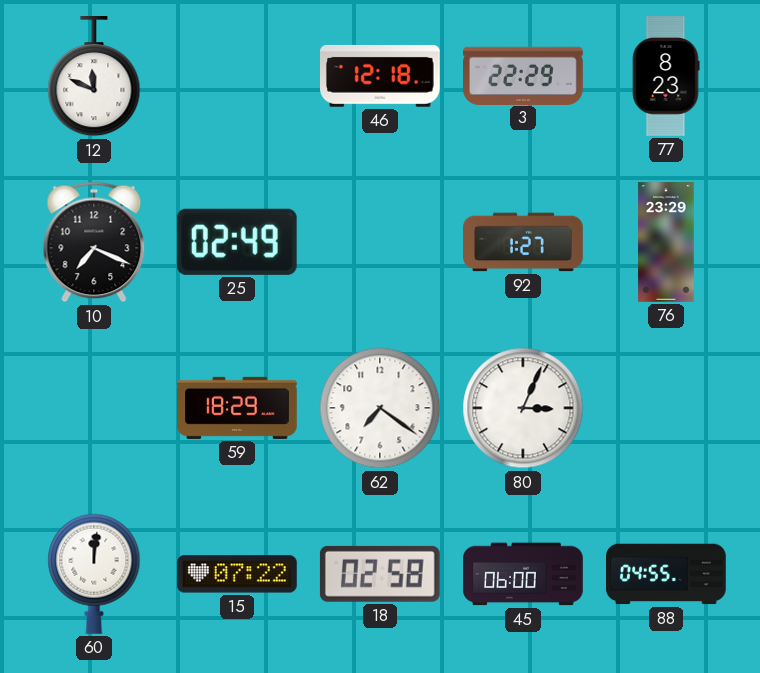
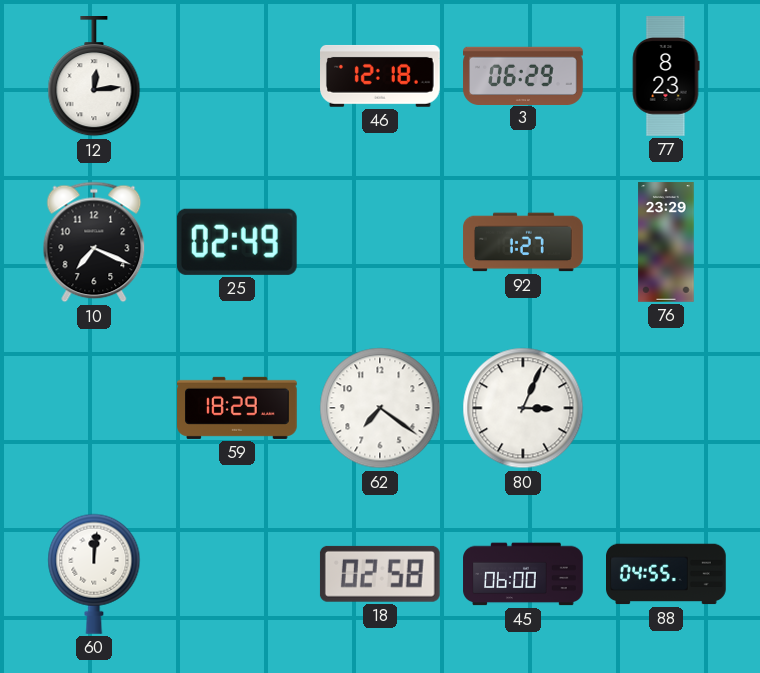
12: 11:49 -> 12:14
3: 22:29 -> 06:29
15: 07:22 -> none
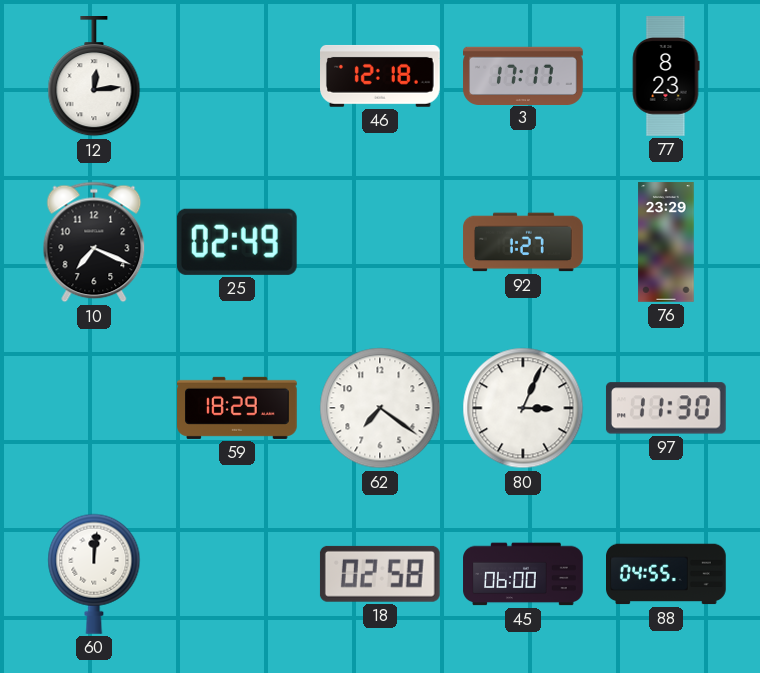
3: 06:29 -> 17:17
97: none -> 11:30
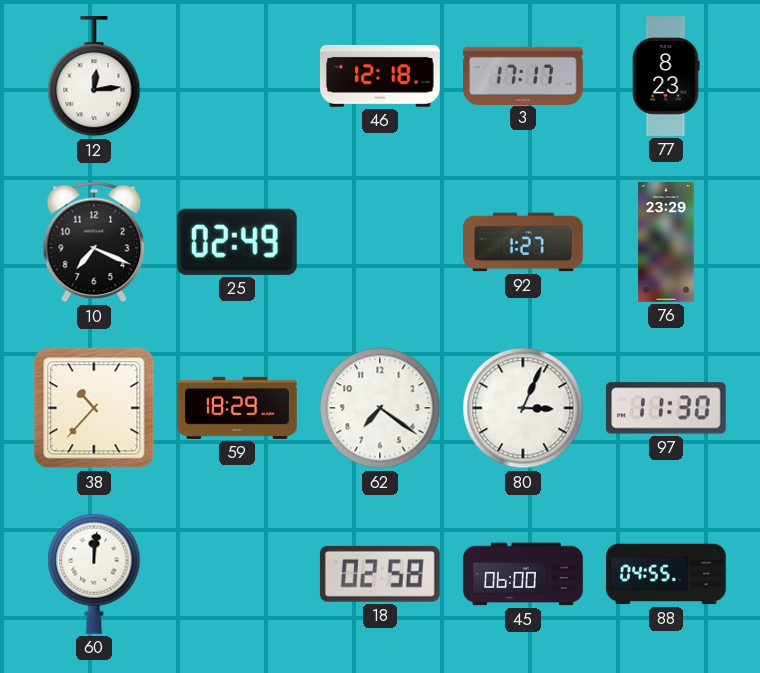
38: none -> 10:37
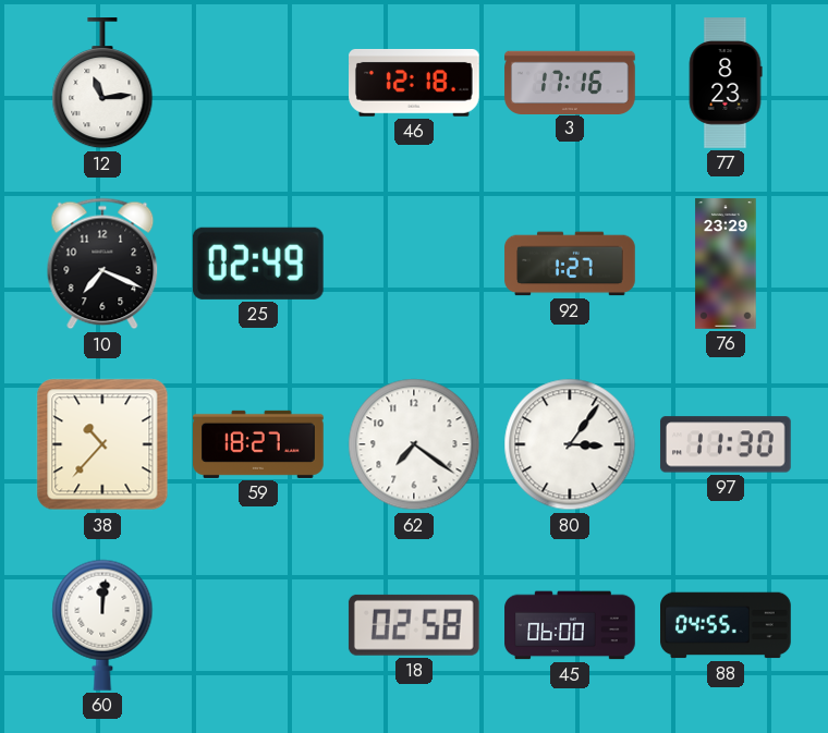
12: 12:14 -> 11:14
3: 17:17 -> 17:16
59: 18:29 -> 18:27
80: 3:04 -> 3:06
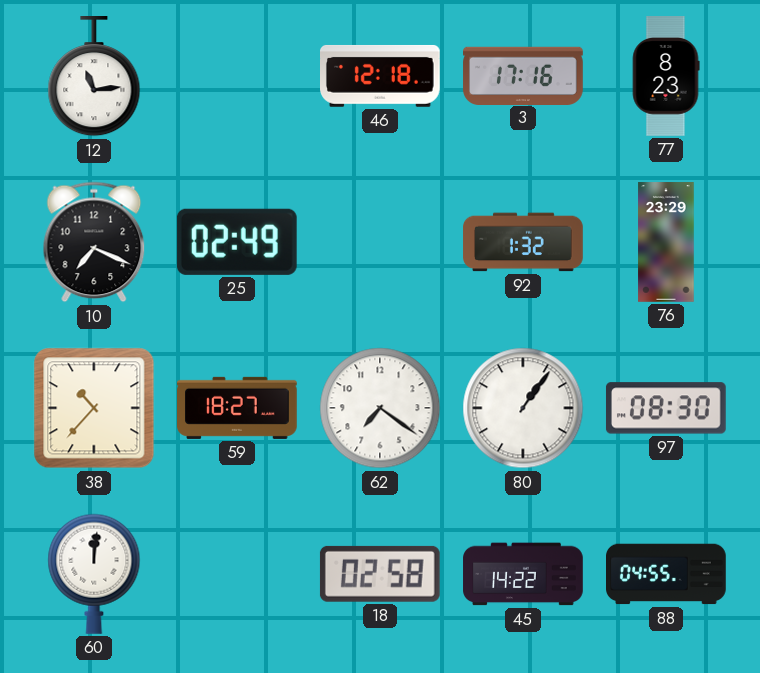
92: 1:27 -> 1:32
80: 3:06 -> 1:06
97: 11:30 -> 08:30
45: 06:00 -> 14:22
